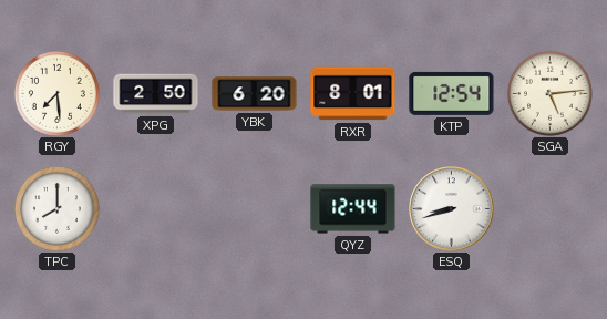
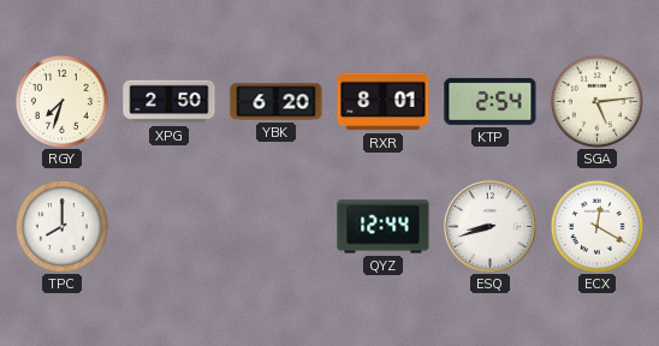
RGY: 7:29 -> 7:33
KTP: 12:54 -> 2:54
ECX: none -> 12:20
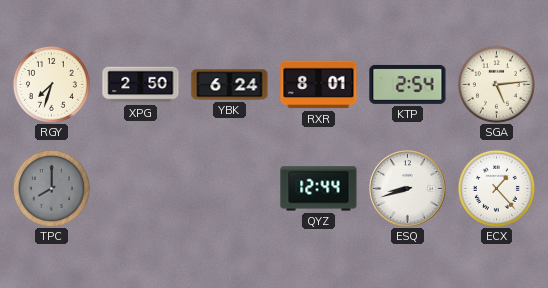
YBK: 6:20 -> 6:24
TPC dial: white -> grey
ECX: 12:20 -> 1:23
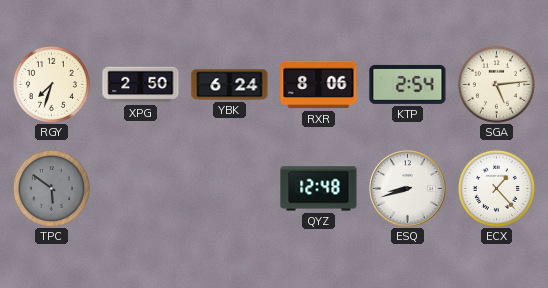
RXR: 8:01 -> 8:06
TPC: 8:00 -> 5:51
QYZ: 12:44 -> 12:48
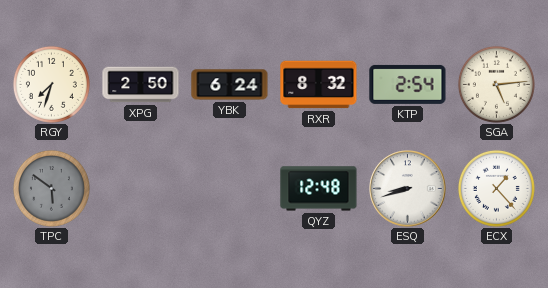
RXR: 8:06 -> 8:32
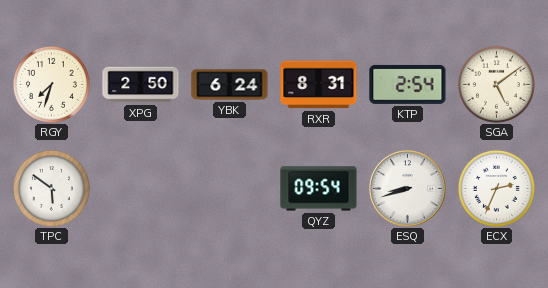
RXR: 8:32 -> 8:31
SGA: 5:14 -> 5:09
TPC dial: grey -> white
QYZ: 12:48 -> 09:54
ECX: 1:23 -> 2:34
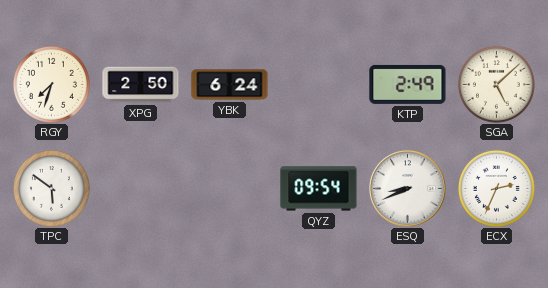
RXR: 8:31 -> none
KTP: 2:54 -> 2:49
SGA: 5:09 -> 5:08
ESQ: 8:42 -> 8:41
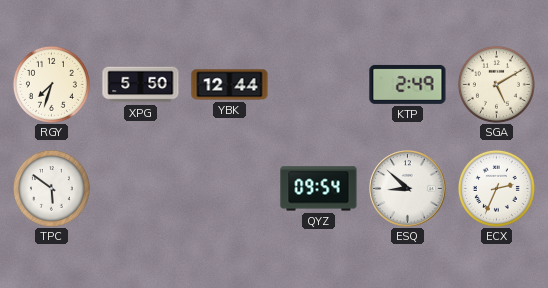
XPG: 2:50 -> 5:50
YBK: 6:24 -> 12:44
SGA: 5:08 -> 5:10
ESQ: 8:41 -> 8:52
